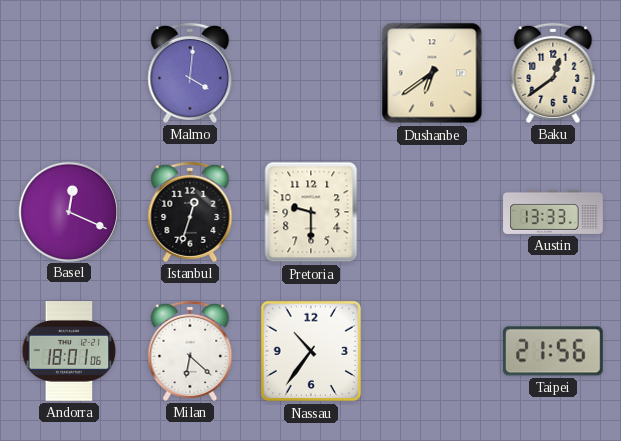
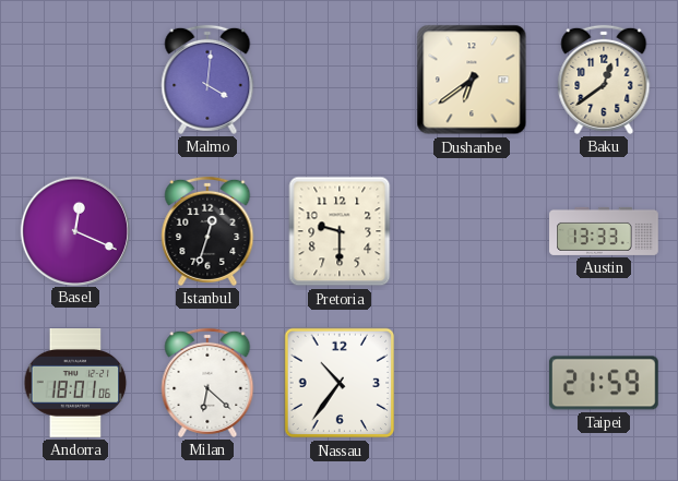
Taipei: 21:56 -> 21:59
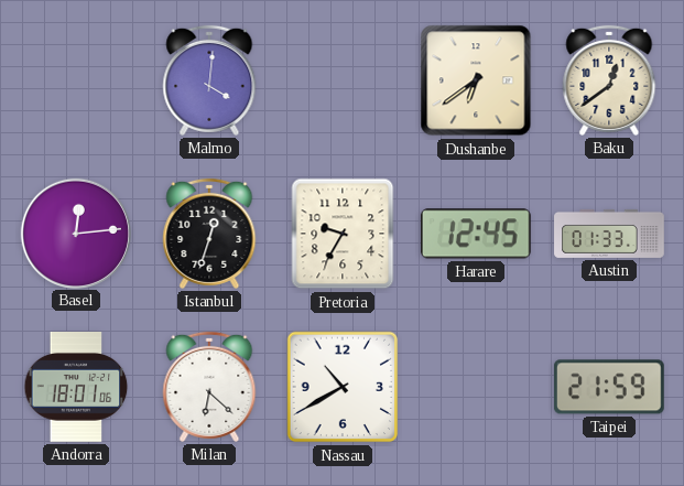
Basel: 12:19 -> 12:14
Pretoria: 9:30 -> 9:35
Harare: none -> 12:45
Austin: 13:33 -> 01:33
Nassau: 10:36 -> 10:40
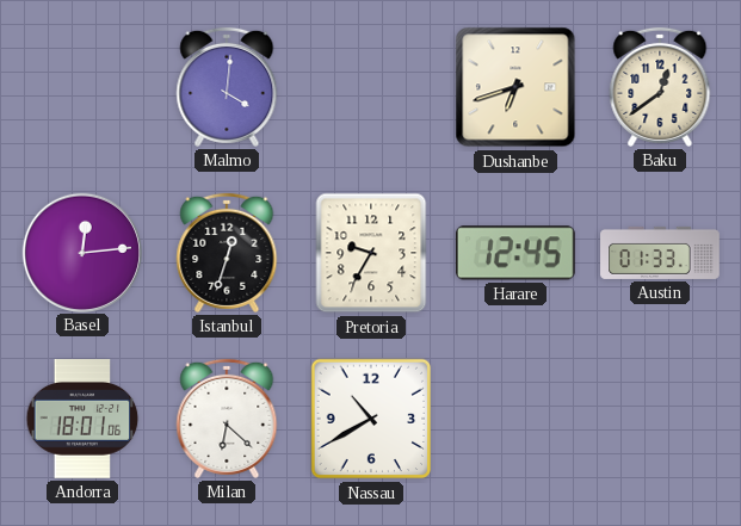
Dushanbe: 6:39 -> 6:42
Taipei: 21:59 -> none
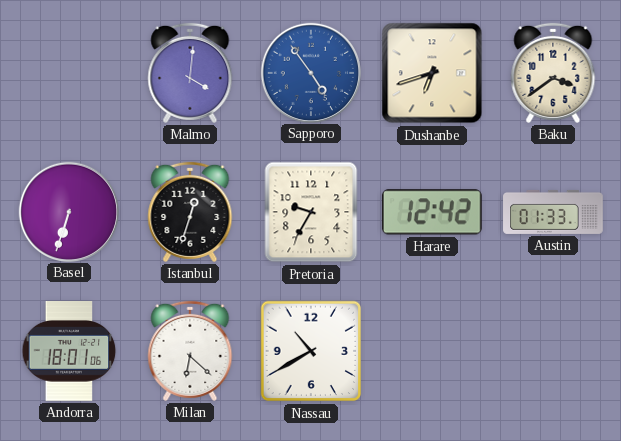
Sapporo: none -> 4:54
Baku: 12:39 -> 3:39
Basel: 12:14 -> 6:33
Harare: 12:45 -> 12:42
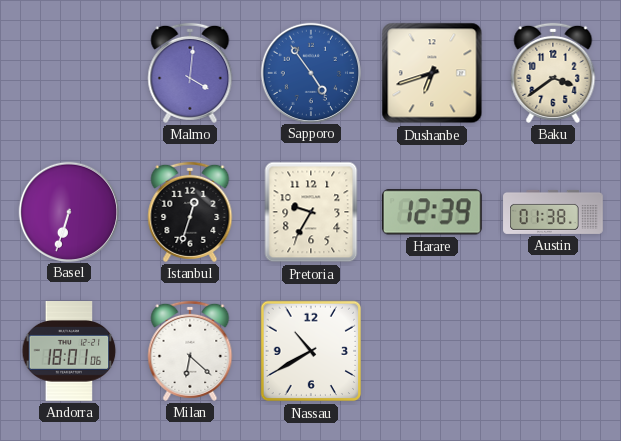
Harare: 12:42 -> 12:39
Austin: 01:33 -> 01:38
